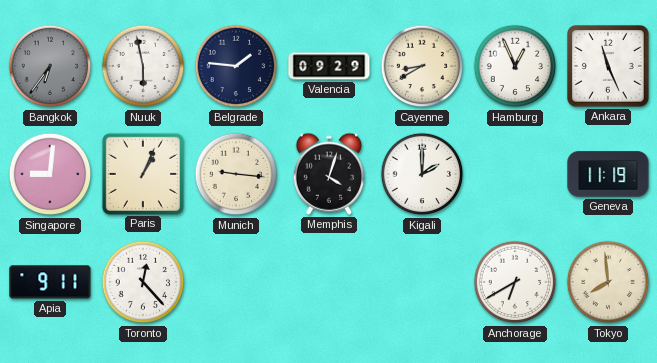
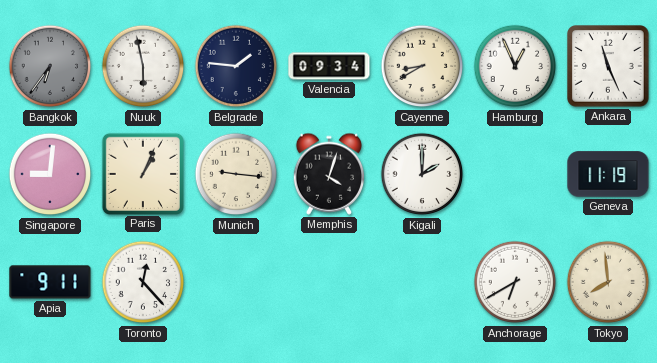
Valencia: 09:29 -> 09:34
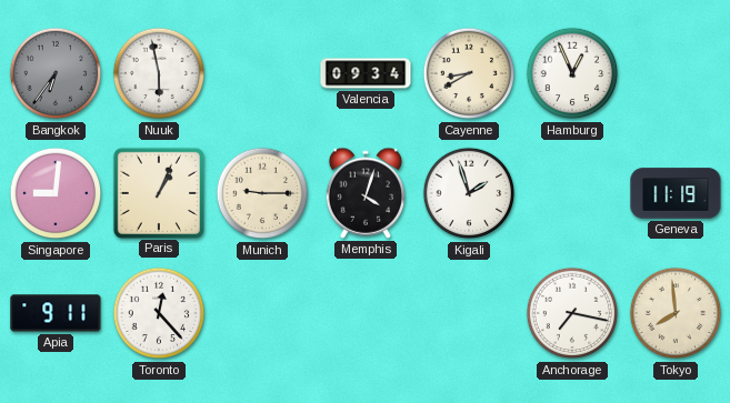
Belgrade: 1:46 -> none
Ankara: 11:26 -> none
Munich: 9:16 -> 9:15
Kigali: 2:00 -> 1:57
Anchorage: 6:40 -> 7:17
